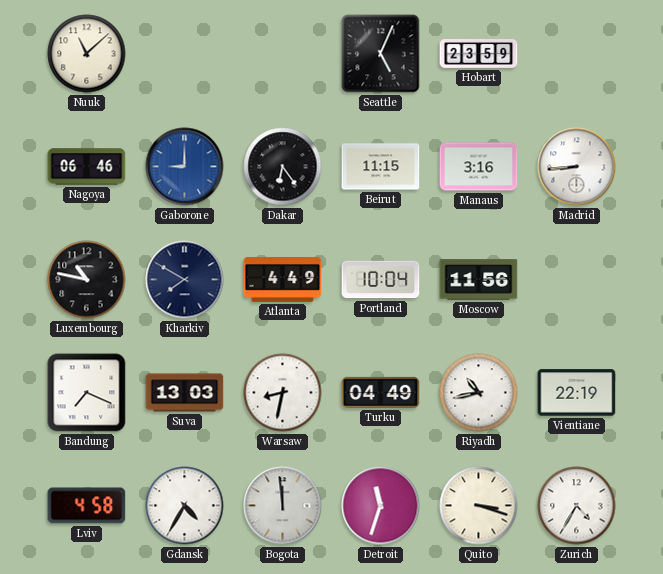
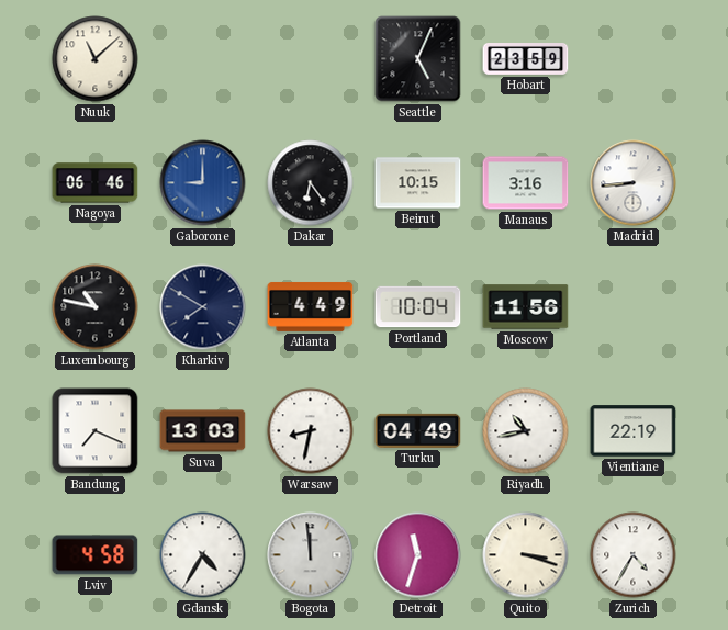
Beirut: 11:15 -> 10:15
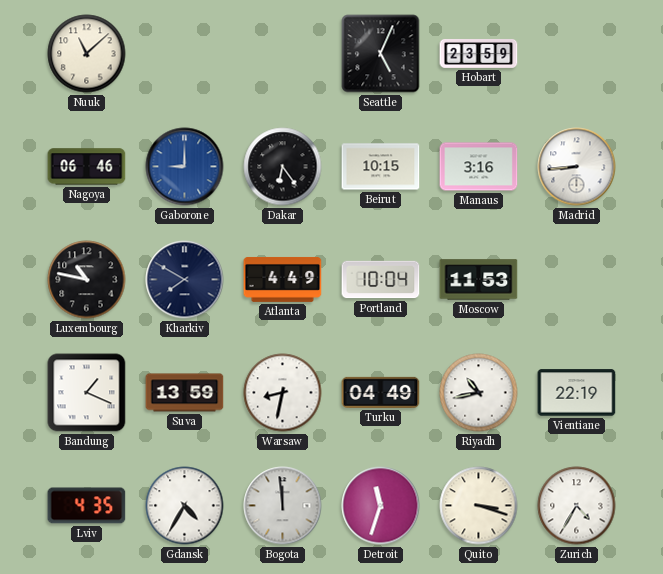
Moscow: 11:56 -> 11:53
Bandung: 7:19 -> 1:19
Suva: 13:03 -> 13:59
Lviv: 4:58 -> 4:35
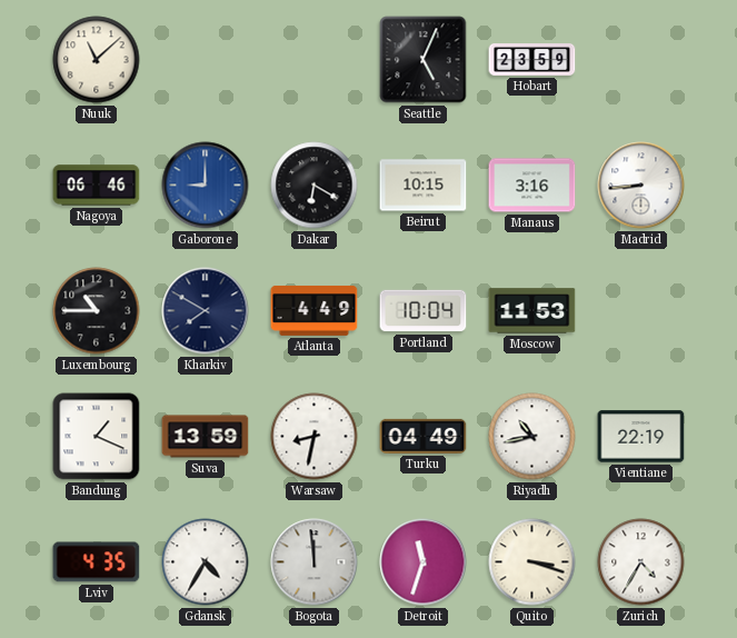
Dakar: 6:24 -> 6:20
Luxembourg: 10:47 -> 10:45
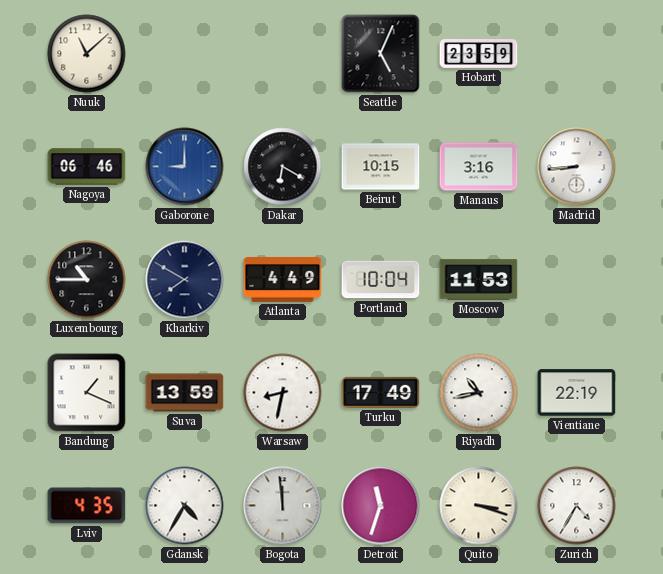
Turku: 04:49 -> 17:49
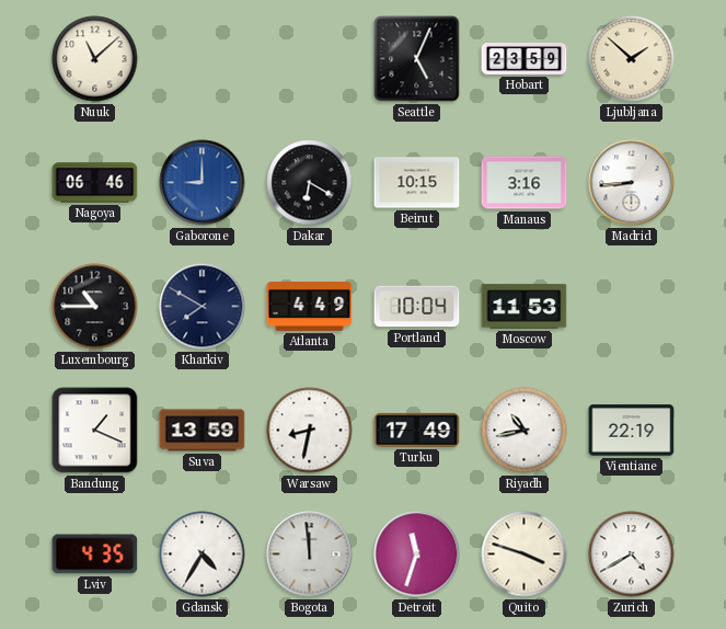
Ljubljana: none -> 1:52
Quito: 3:18 -> 3:48
Zurich: 4:35 -> 4:40
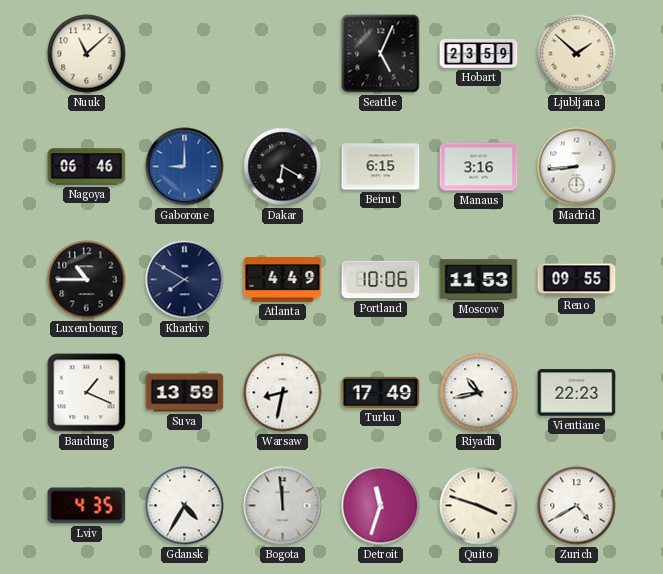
Beirut: 10:15 -> 6:15
Portland: 10:04 -> 10:06
Reno: none -> 09:55
Vientiane: 22:19 -> 22:23
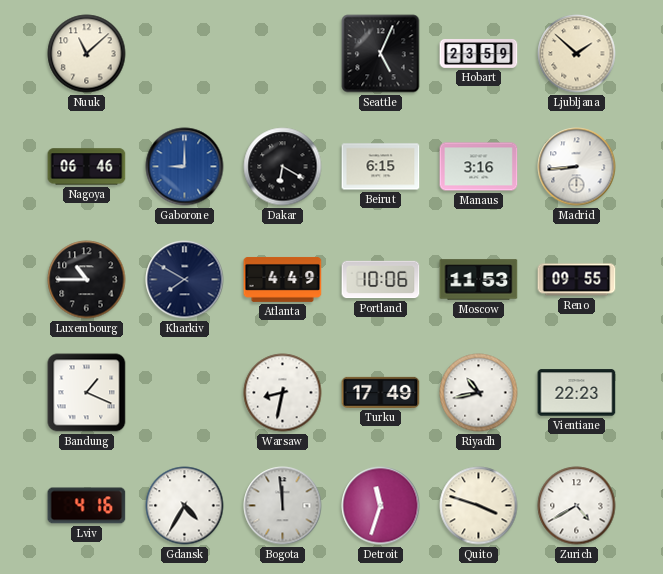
Suva: 13:59 -> none
Lviv: 4:35 -> 4:16
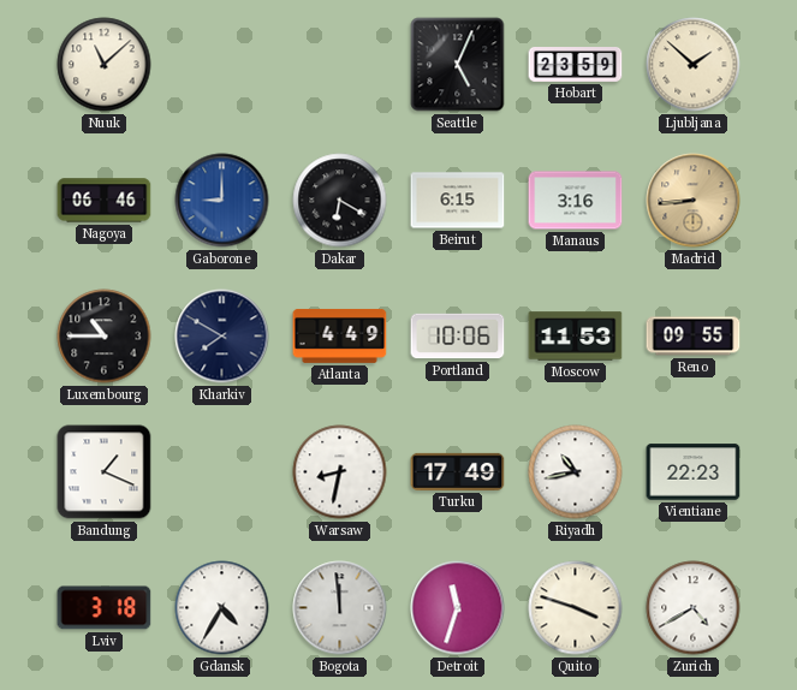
Madrid dial: white -> champagne
Lviv: 4:16 -> 3:18
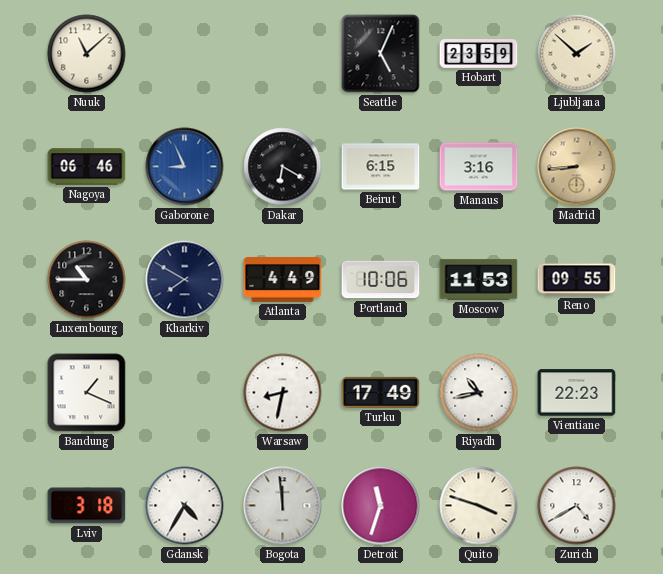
Gaborone: 9:00 -> 8:56
